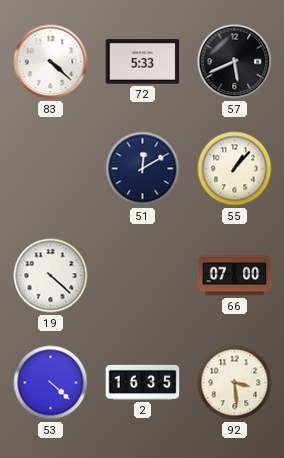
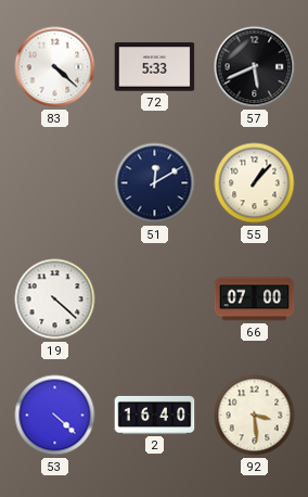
2: 16:35 -> 16:40
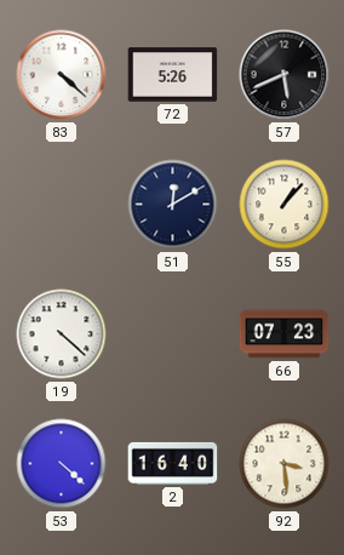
72: 5:33 -> 5:26
66: 07:00 -> 07:23
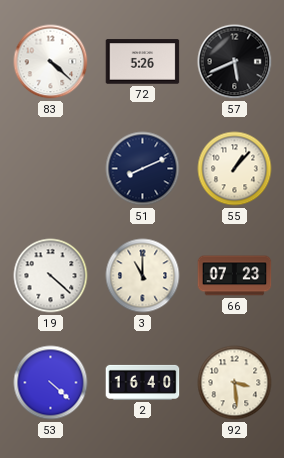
51: 12:10 -> 8:11
3: none -> 11:00
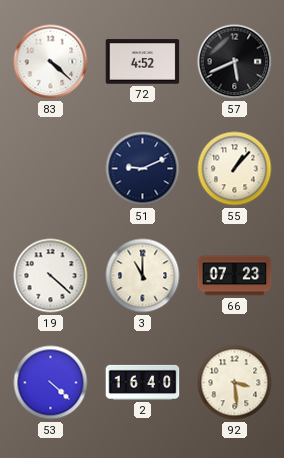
72: 5:26 -> 4:52
51: 8:11 -> 9:11
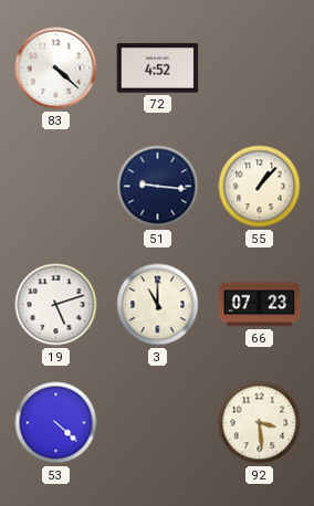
57: 5:41 -> none
51: 9:11 -> 9:16
19: 4:22 -> 5:12
2: 16:40 -> none
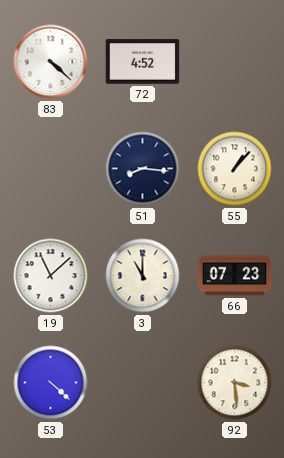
51: 9:16 -> 8:16
19: 5:12 -> 11:08
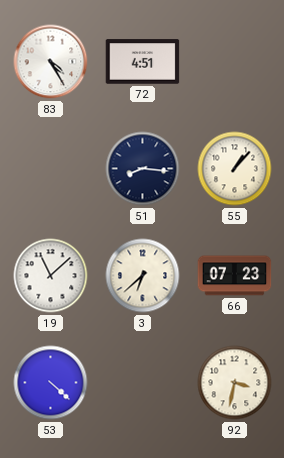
83: 4:22 -> 4:25
72: 4:52 -> 4:51
3: 11:00 -> 6:38
92: 3:29 -> 3:32
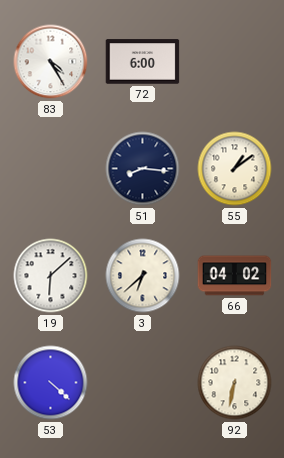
72: 4:51 -> 6:00
55: 1:07 -> 1:09
19: 11:08 -> 6:08
66: 07:23 -> 04:02
92: 3:32 -> 6:32
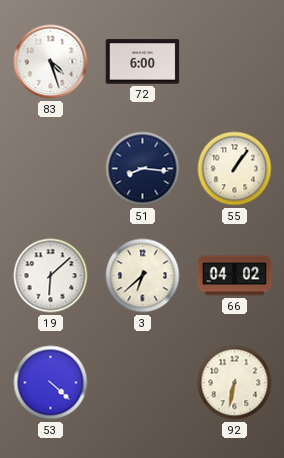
83: 4:25 -> 4:27
55: 1:09 -> 1:06
